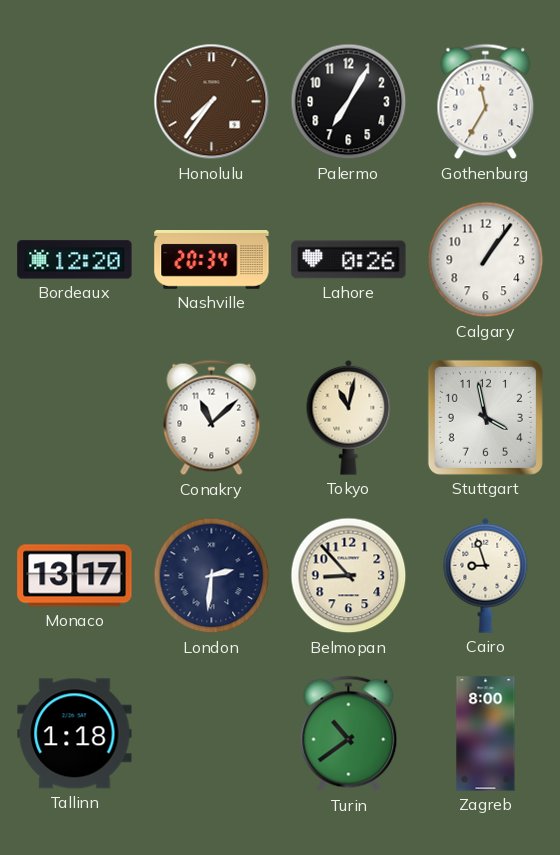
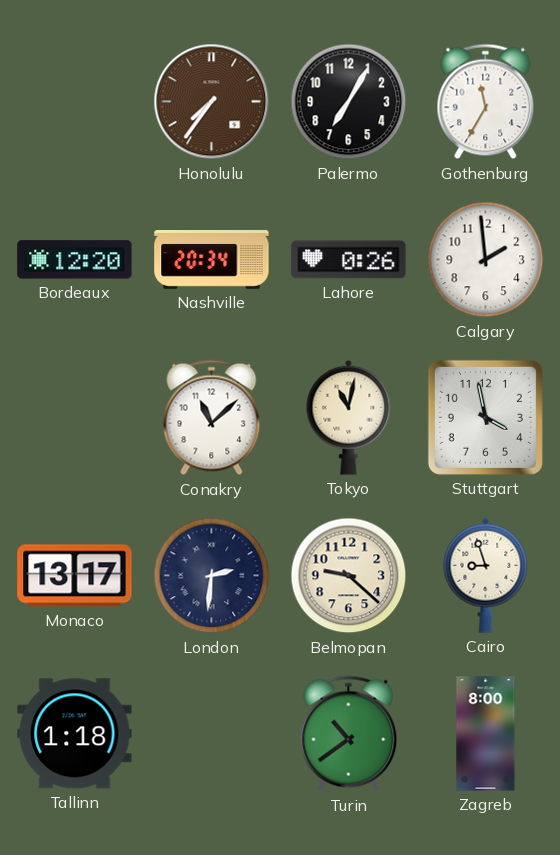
Calgary: 1:06 -> 1:59
Belmopan: 8:53 -> 9:22
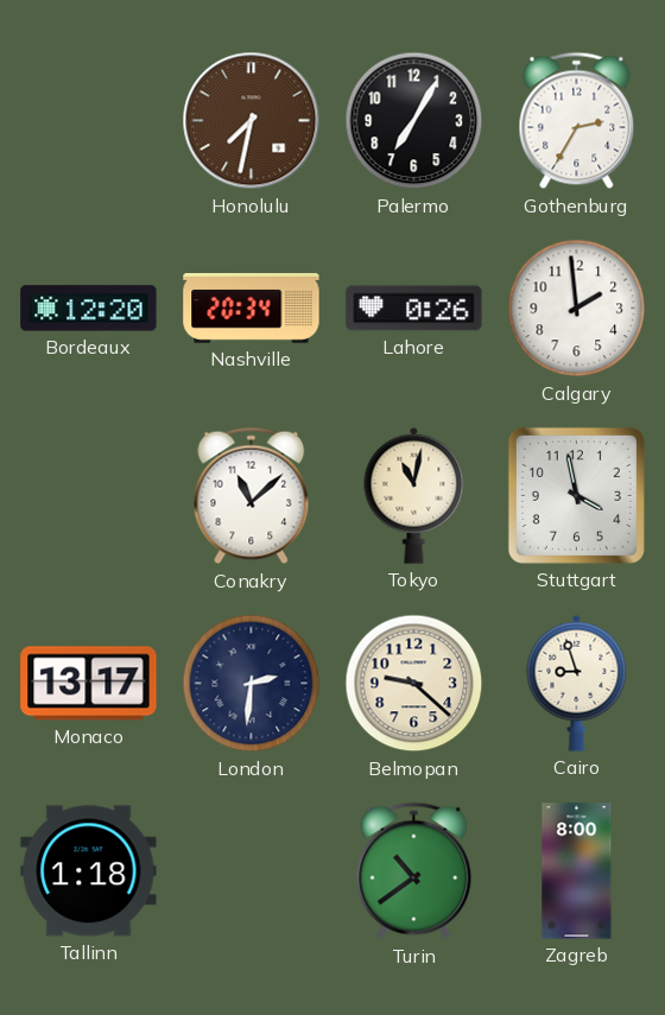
Honolulu: 7:36 -> 7:32
Gothenburg: 11:35 -> 2:35
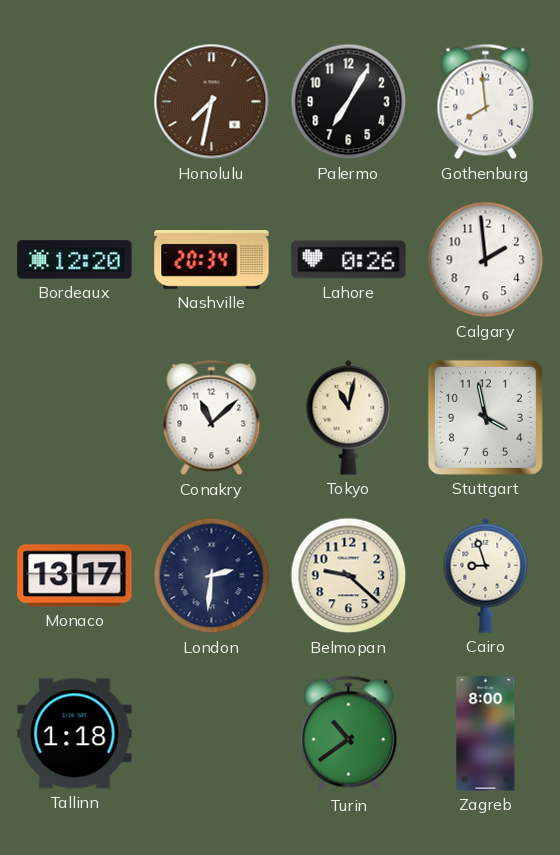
Gothenburg: 2:35 -> 7:59
